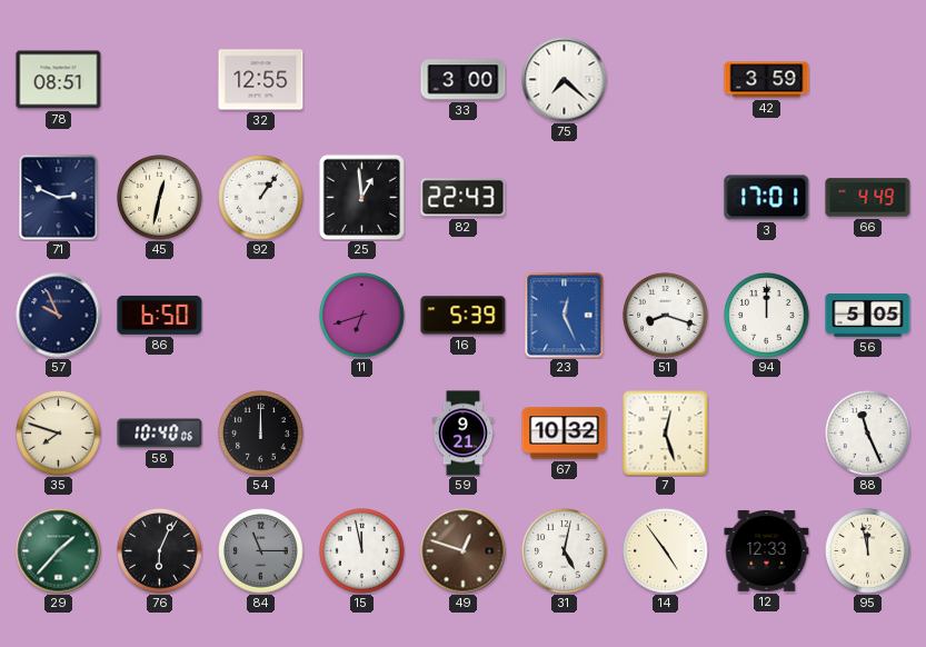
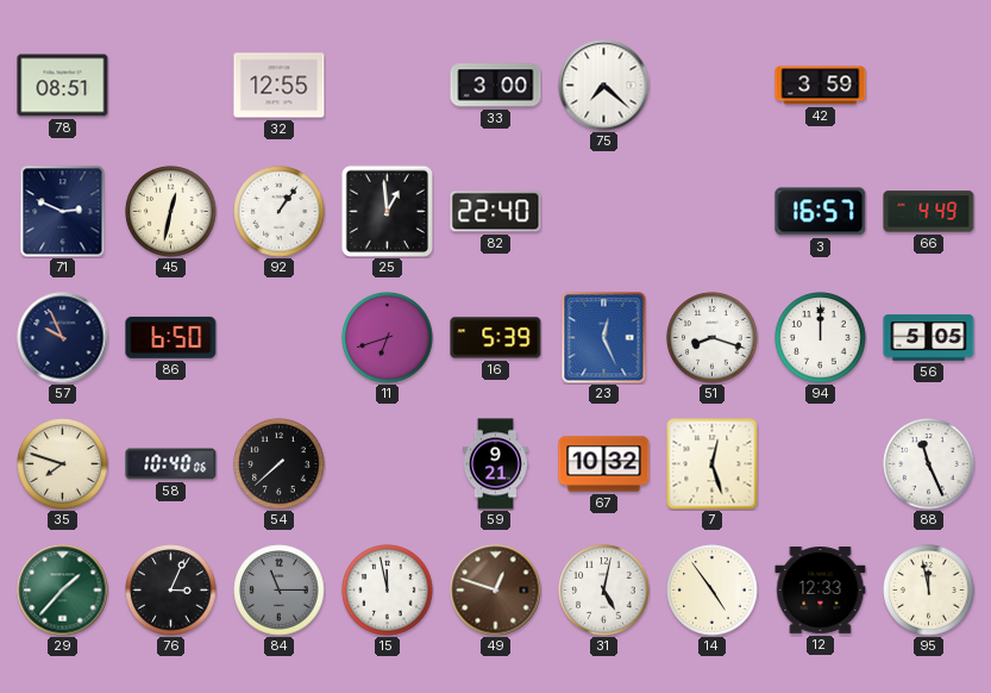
82: 22:43 -> 22:40
3: 17:01 -> 16:57
54: 12:00 -> 7:38
76: 6:04 -> 3:04
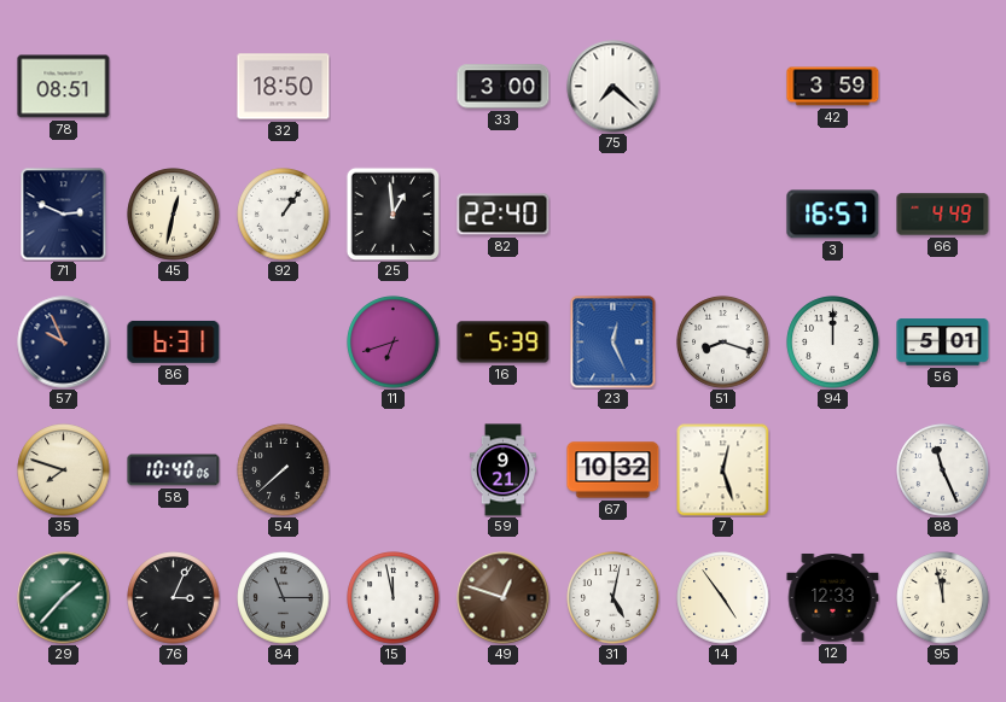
32: 12:55 -> 18:50
86: 6:50 -> 6:31
56: 5:05 -> 5:01
